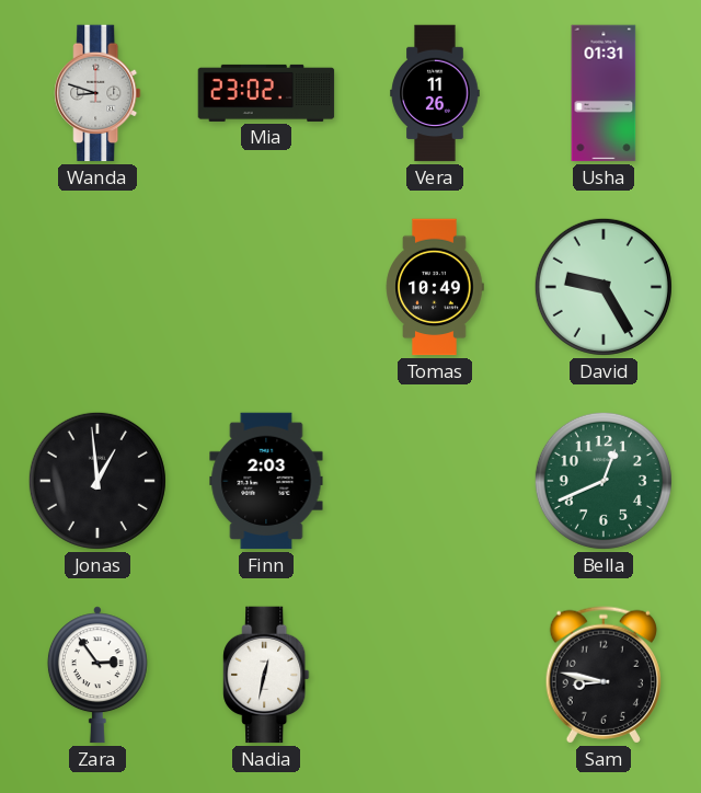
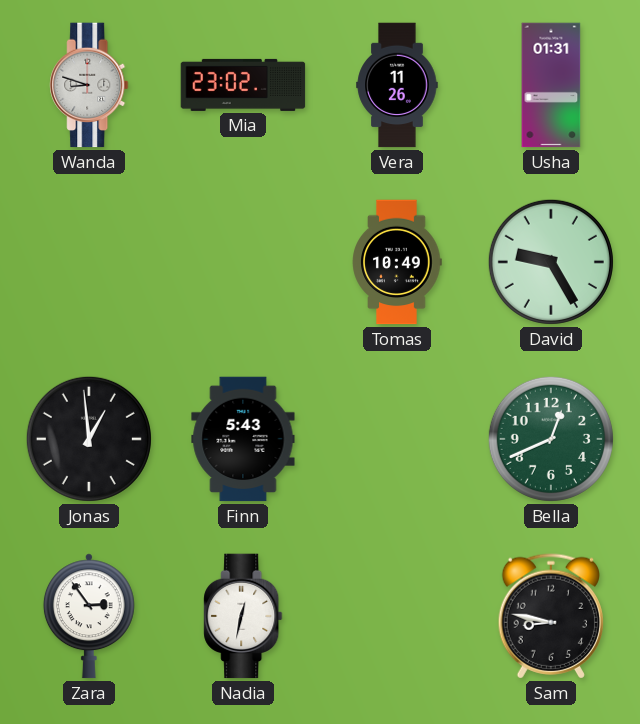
Finn: 2:03 -> 5:43
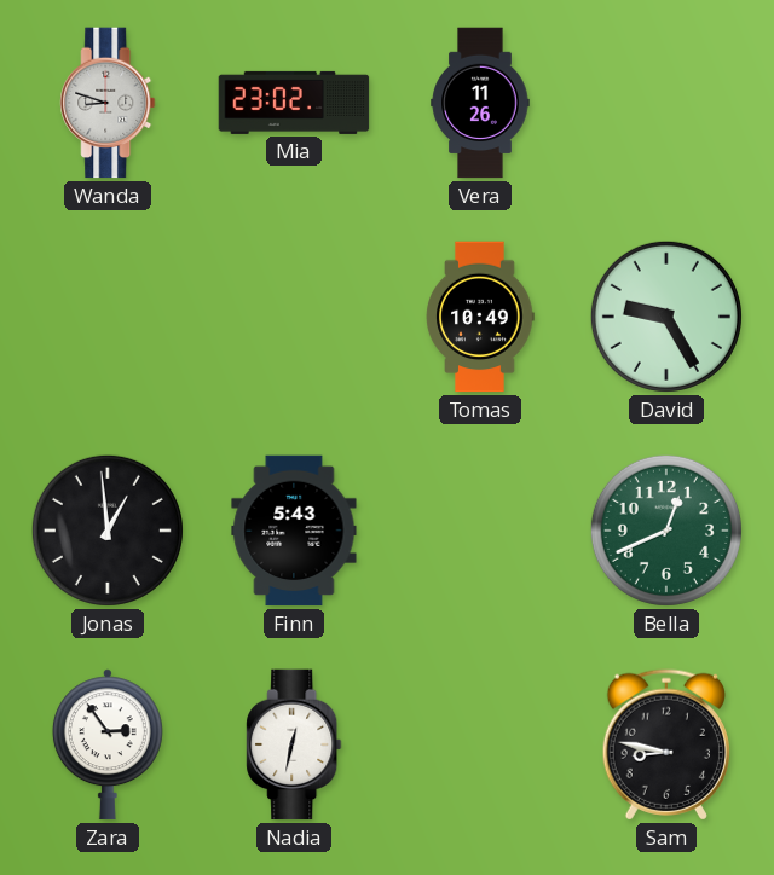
Usha: 01:31 -> none
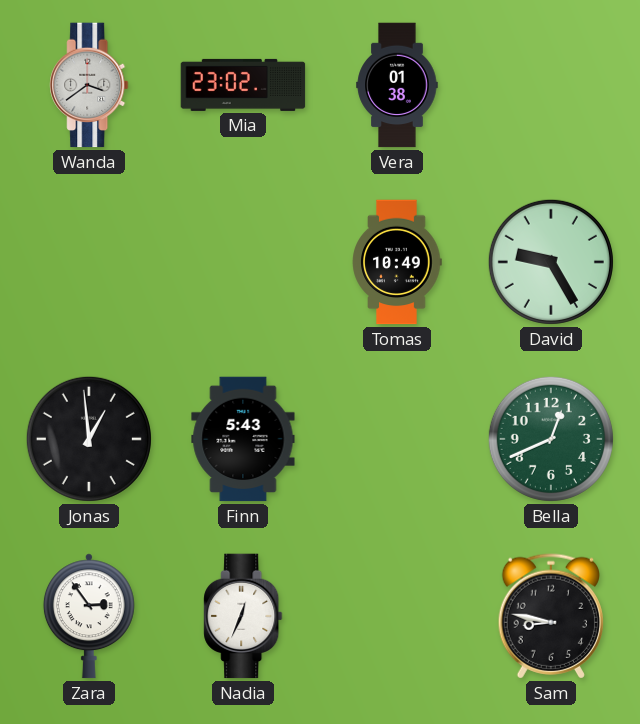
Wanda: 8:48 -> 3:39
Vera: 11:26 -> 01:38
Nadia: 12:32 -> 12:34
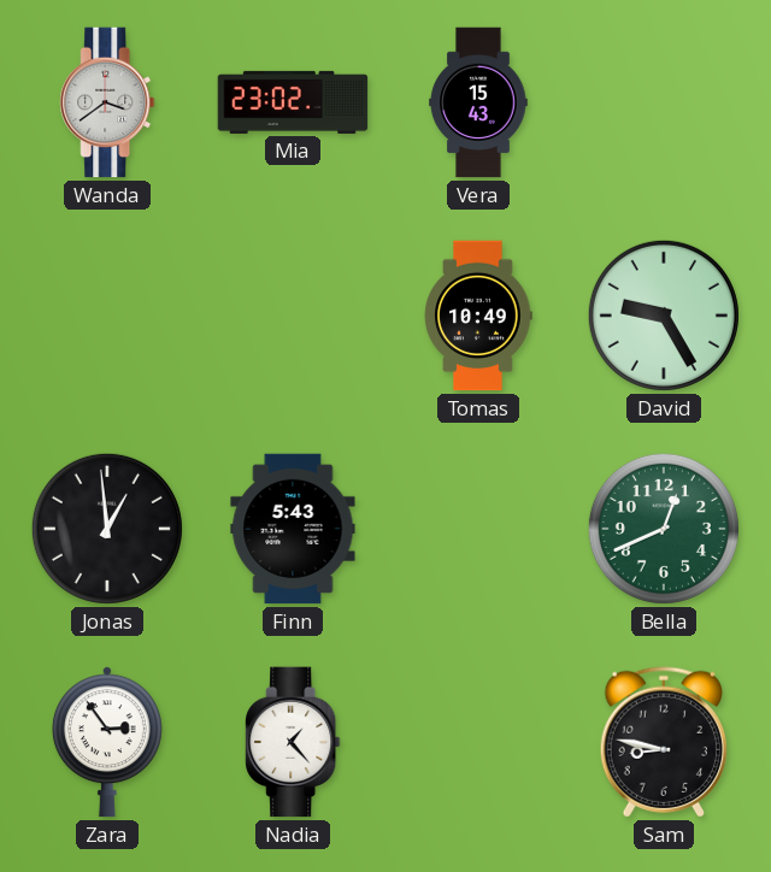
Vera: 01:38 -> 15:43
Nadia: 12:34 -> 1:23
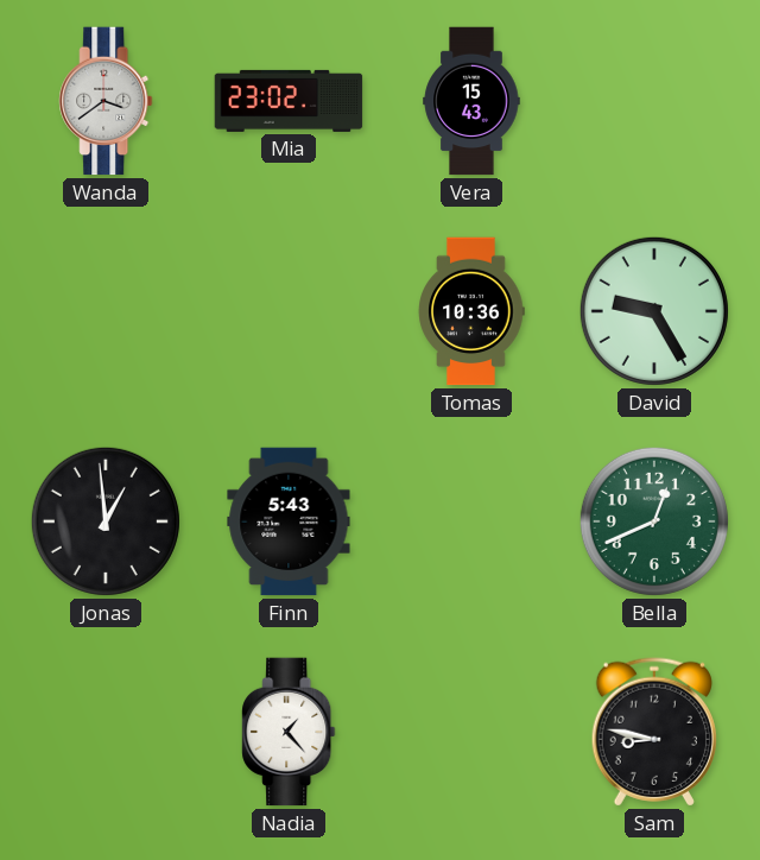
Tomas: 10:49 -> 10:36
Zara: 2:54 -> none
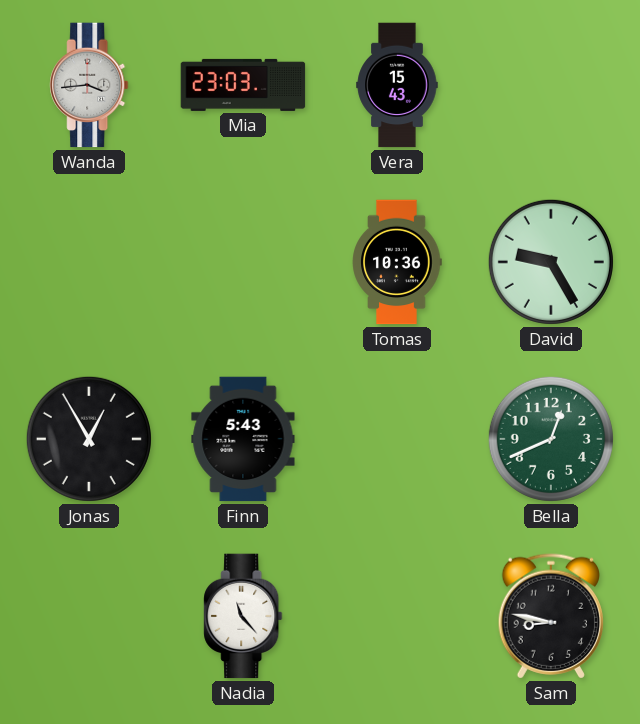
Wanda: 3:39 -> 3:44
Mia: 23:02 -> 23:03
Jonas: 12:59 -> 12:55
Nadia: 1:23 -> 11:23
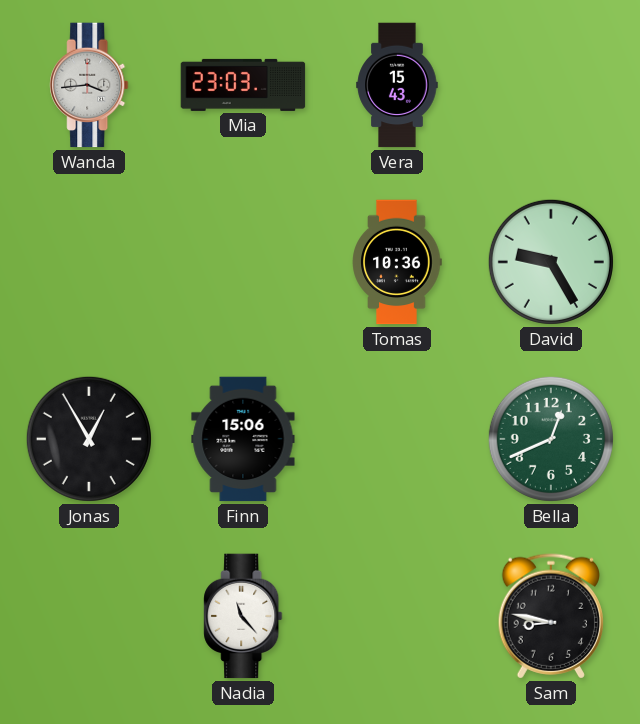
Finn: 5:43 -> 15:06
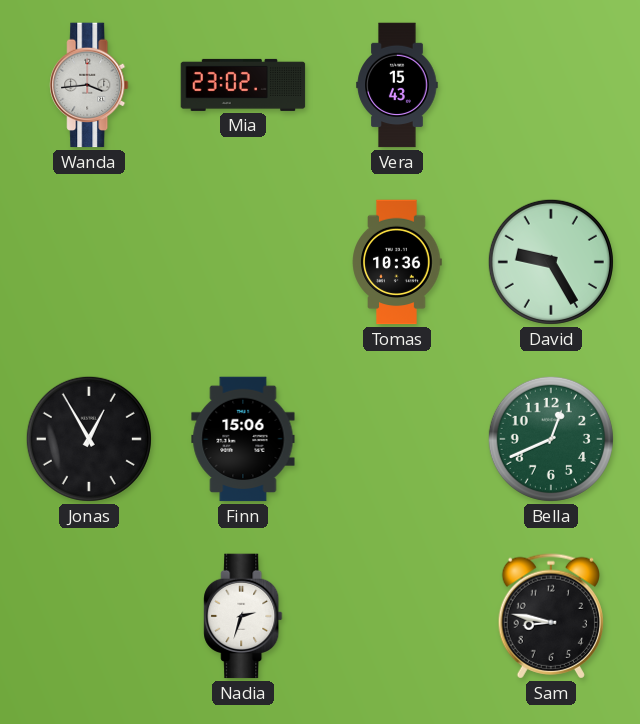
Mia: 23:03 -> 23:02
Nadia: 11:23 -> 2:33
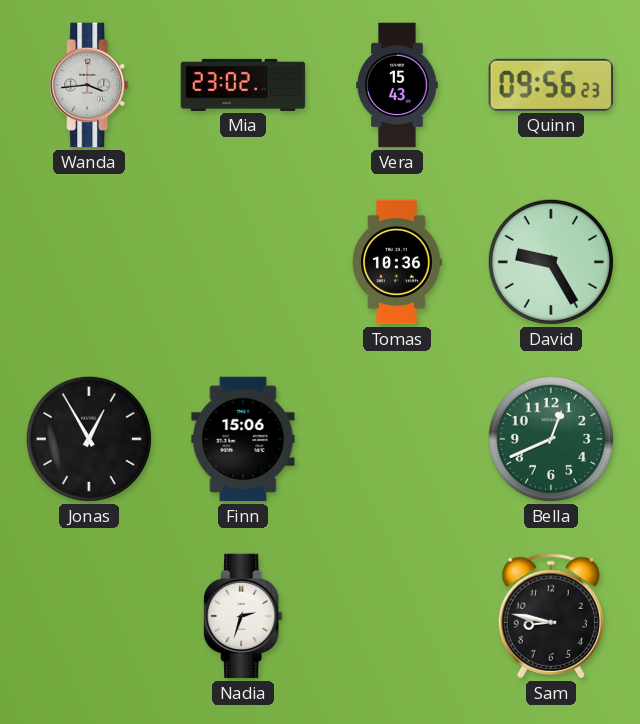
Quinn: none -> 09:56
